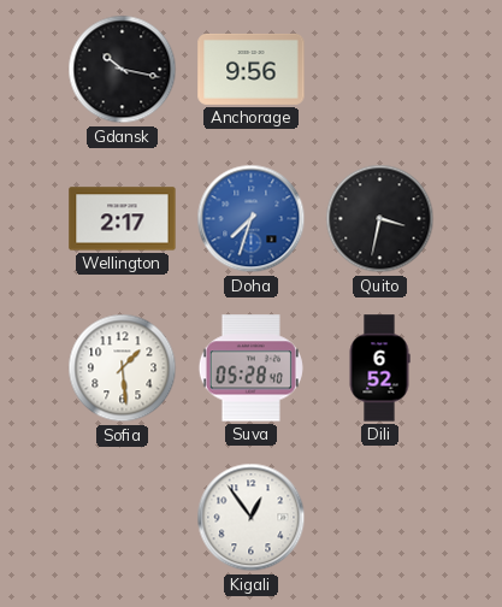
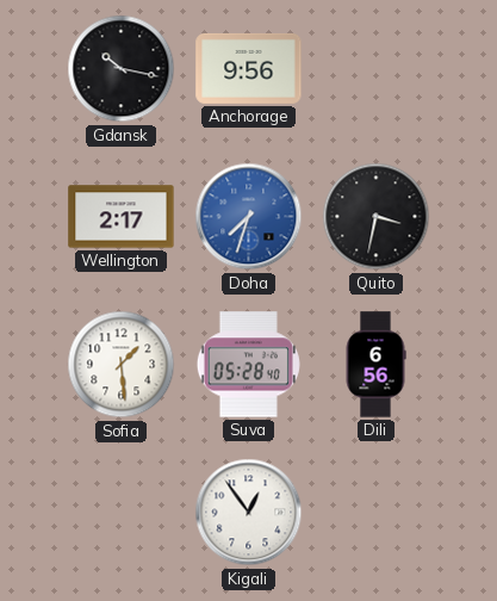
Dili: 6:52 -> 6:56
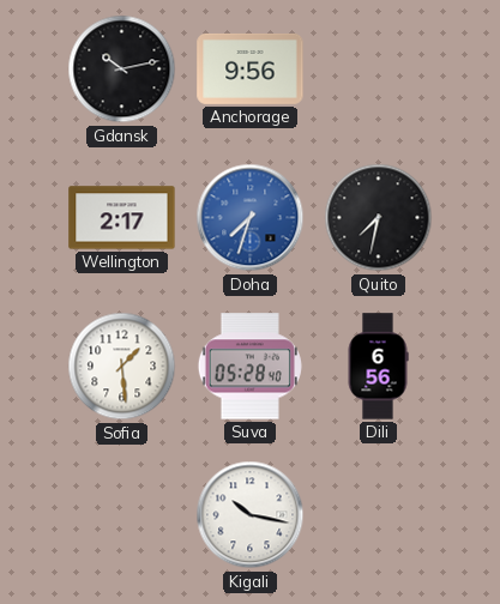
Gdansk: 10:17 -> 10:13
Quito: 3:32 -> 7:32
Kigali: 12:54 -> 10:17
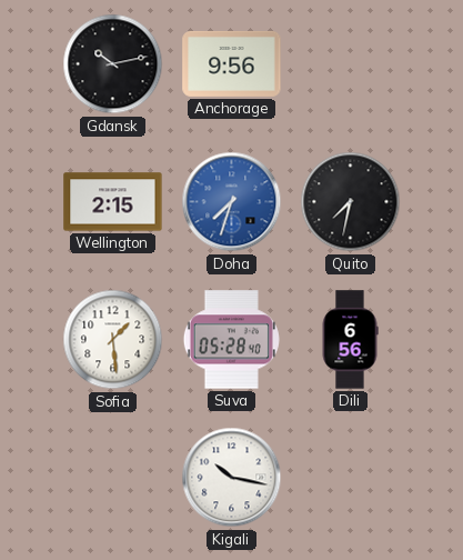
Wellington: 2:17 -> 2:15
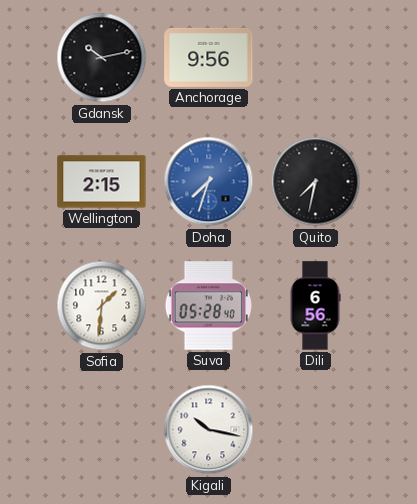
Sofia: 1:29 -> 1:31
